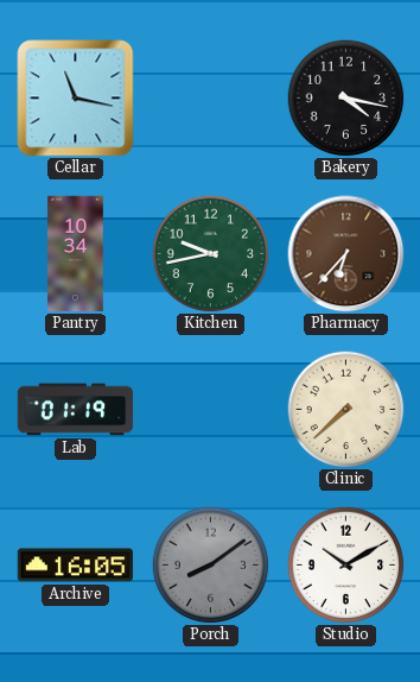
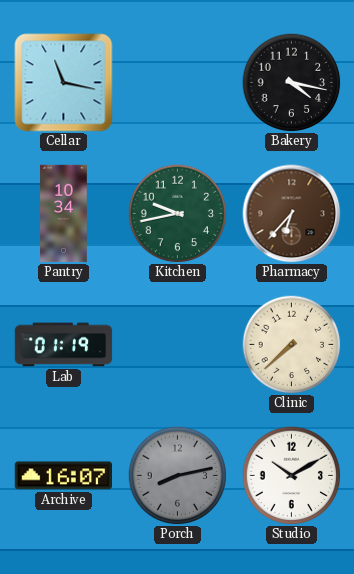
Archive: 16:05 -> 16:07
Porch: 8:09 -> 8:13
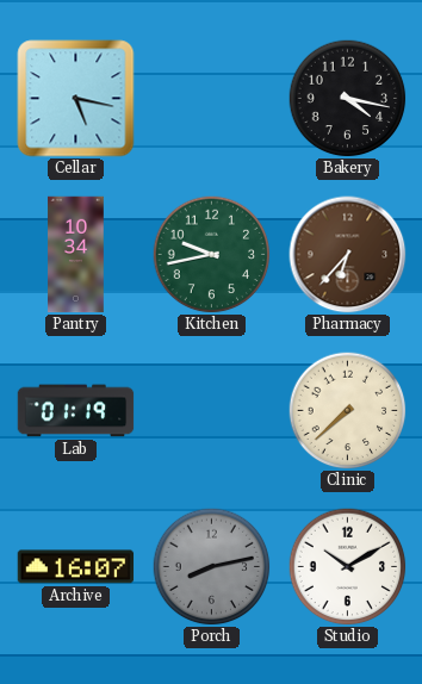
Cellar: 11:17 -> 5:17
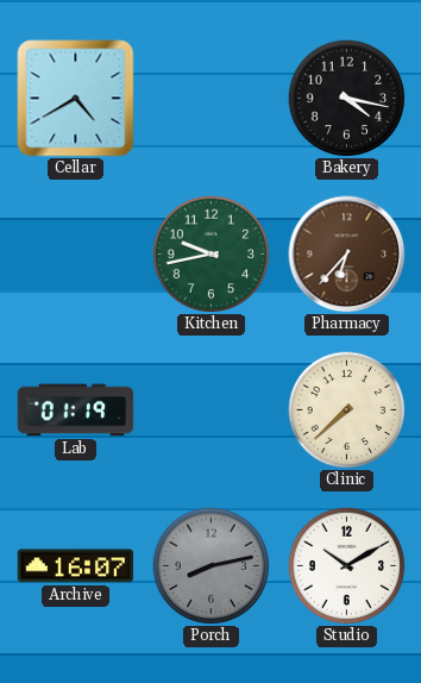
Cellar: 5:17 -> 4:40
Pantry: 10:34 -> none
